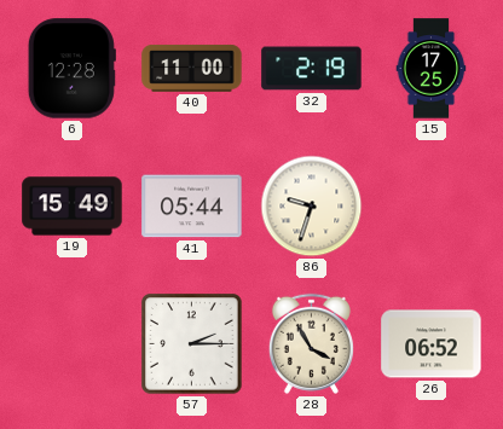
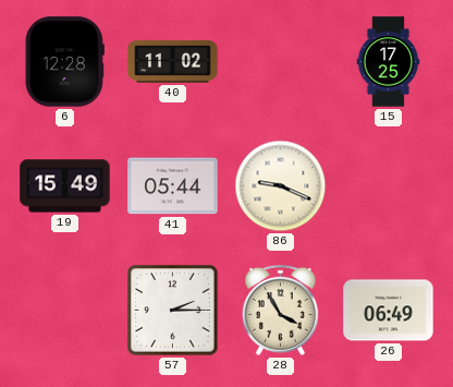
40: 11:00 -> 11:02
32: 2:19 -> none
86: 9:33 -> 9:19
26: 06:52 -> 06:49
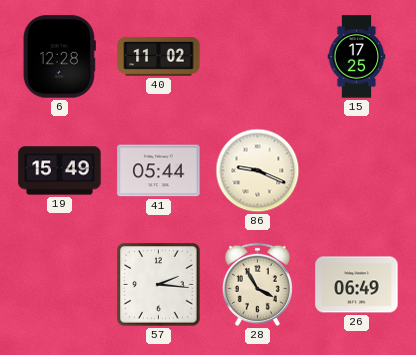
57: 2:15 -> 2:16
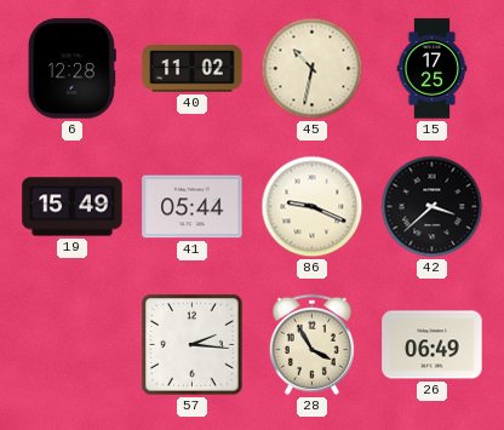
45: none -> 10:32
42: none -> 3:38
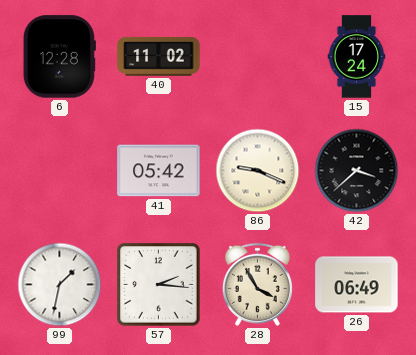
45: 10:32 -> none
15: 17:25 -> 17:24
19: 15:49 -> none
41: 05:44 -> 05:42
99: none -> 1:32
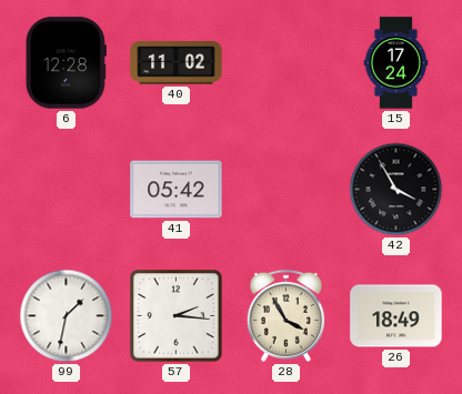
86: 9:19 -> none
42: 3:38 -> 3:55
26: 06:49 -> 18:49
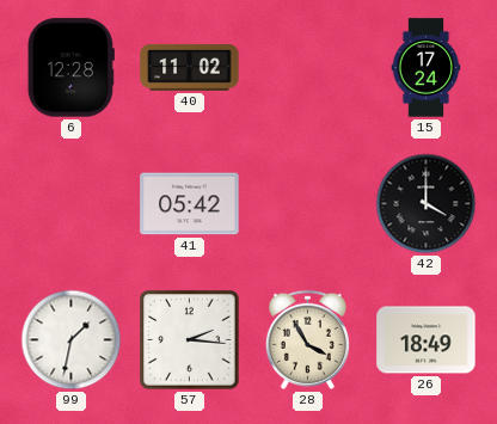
42: 3:55 -> 4:00
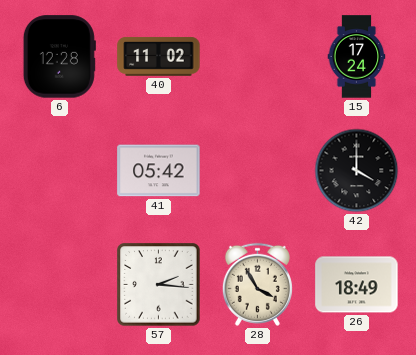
99: 1:32 -> none
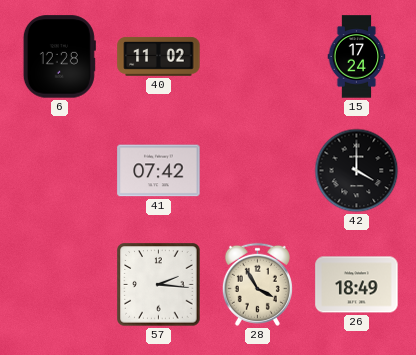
41: 05:42 -> 07:42
